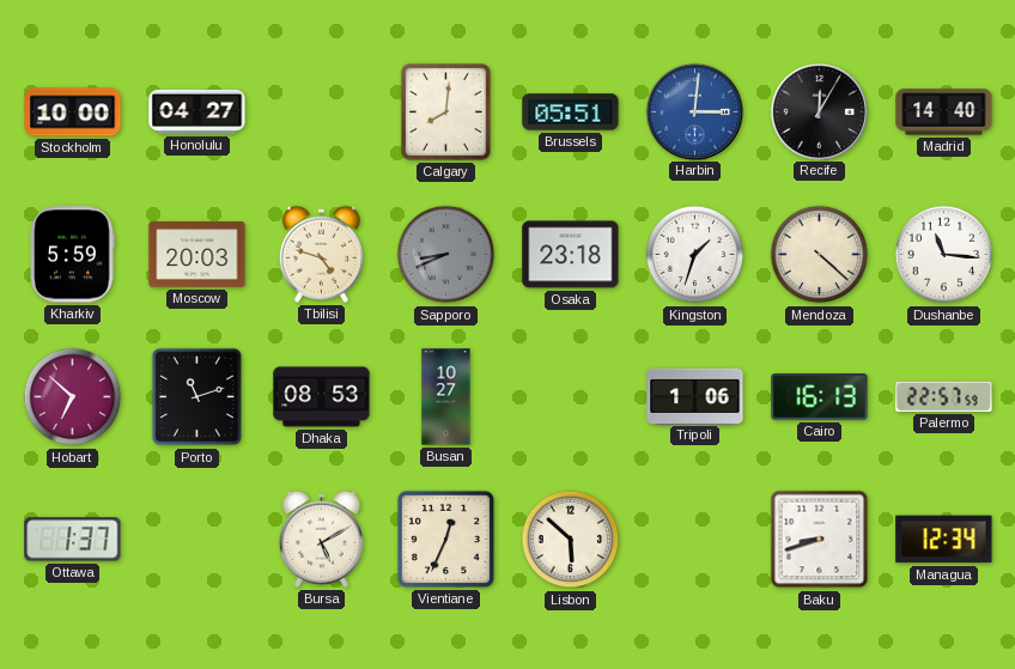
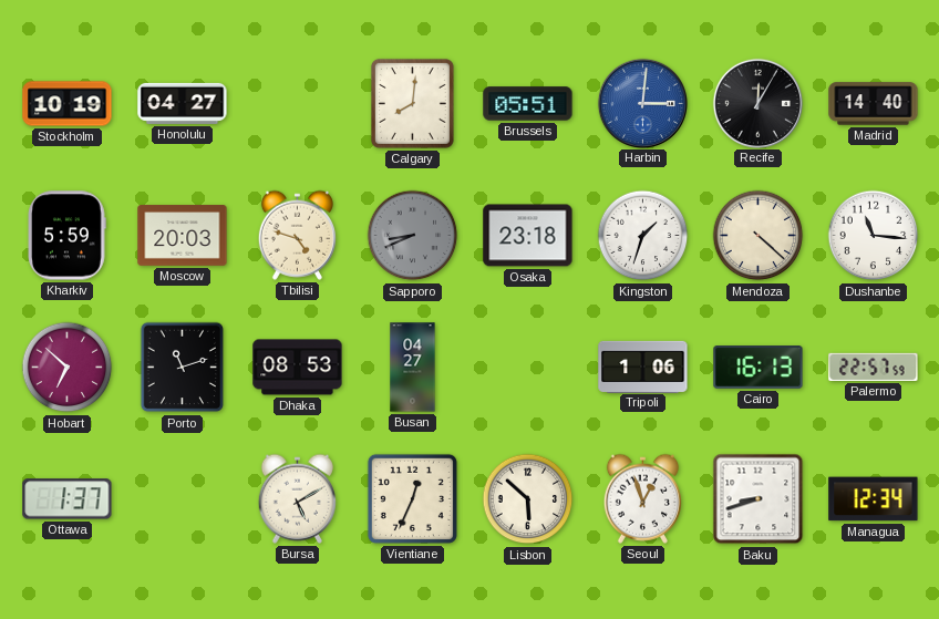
Stockholm: 10:00 -> 10:19
Busan: 10:27 -> 04:27
Seoul: none -> 12:57
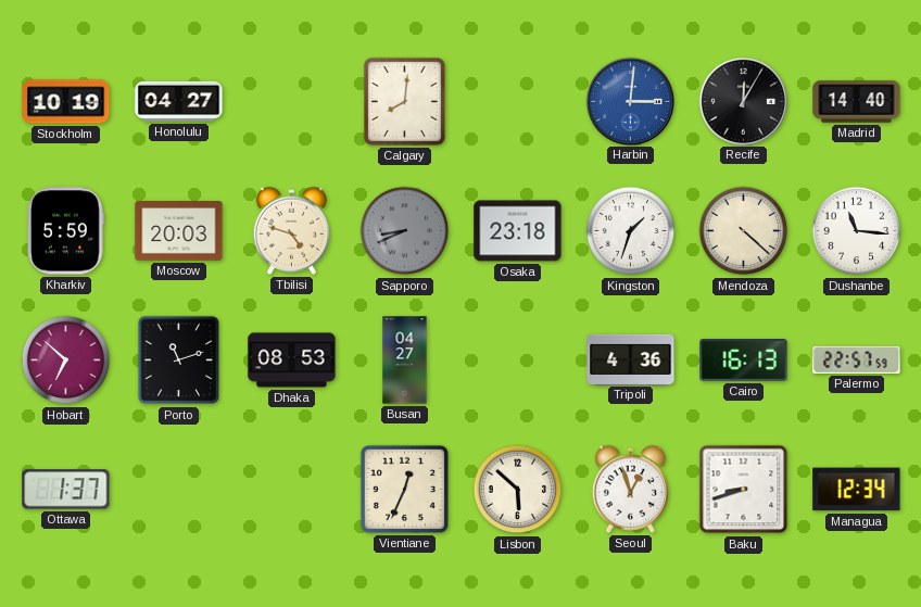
Brussels: 05:51 -> none
Tripoli: 1:06 -> 4:36
Bursa: 5:10 -> none
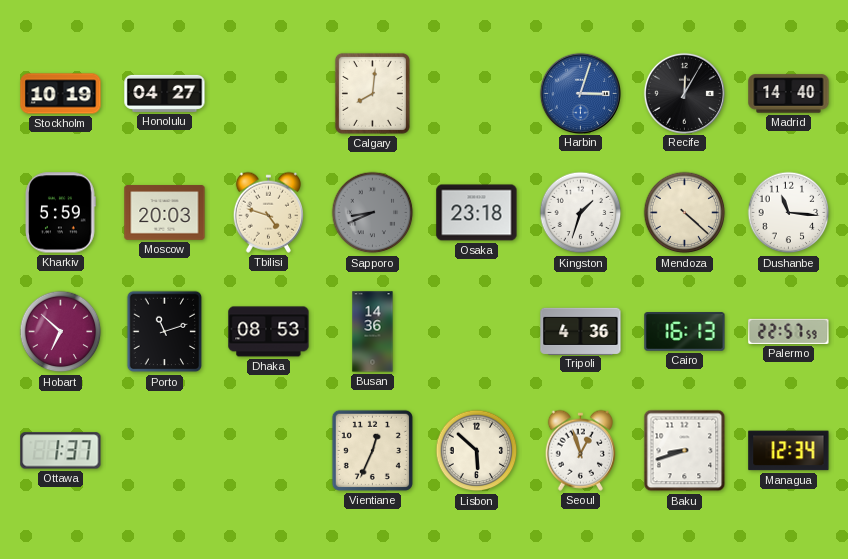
Harbin: 3:01 -> 3:03
Busan: 04:27 -> 14:36
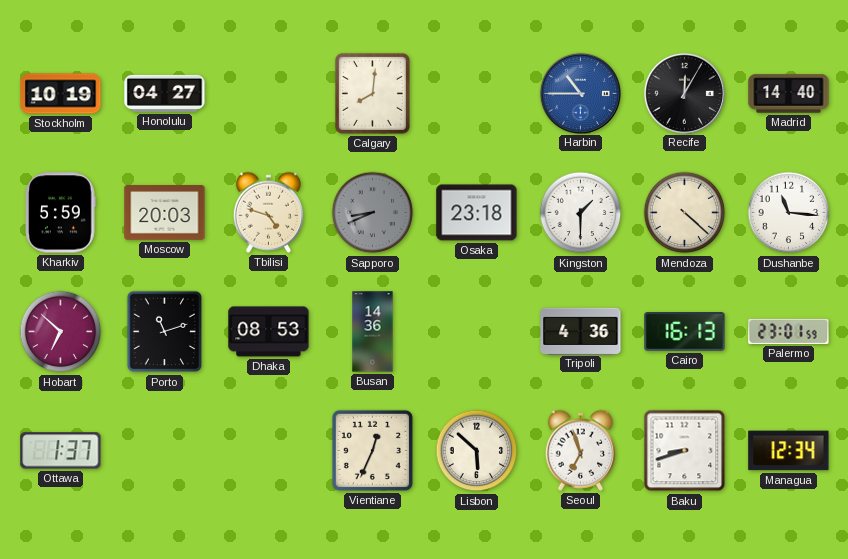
Harbin: 3:03 -> 10:45
Kingston: 1:33 -> 1:30
Palermo: 22:57 -> 23:01
Seoul: 12:57 -> 6:57
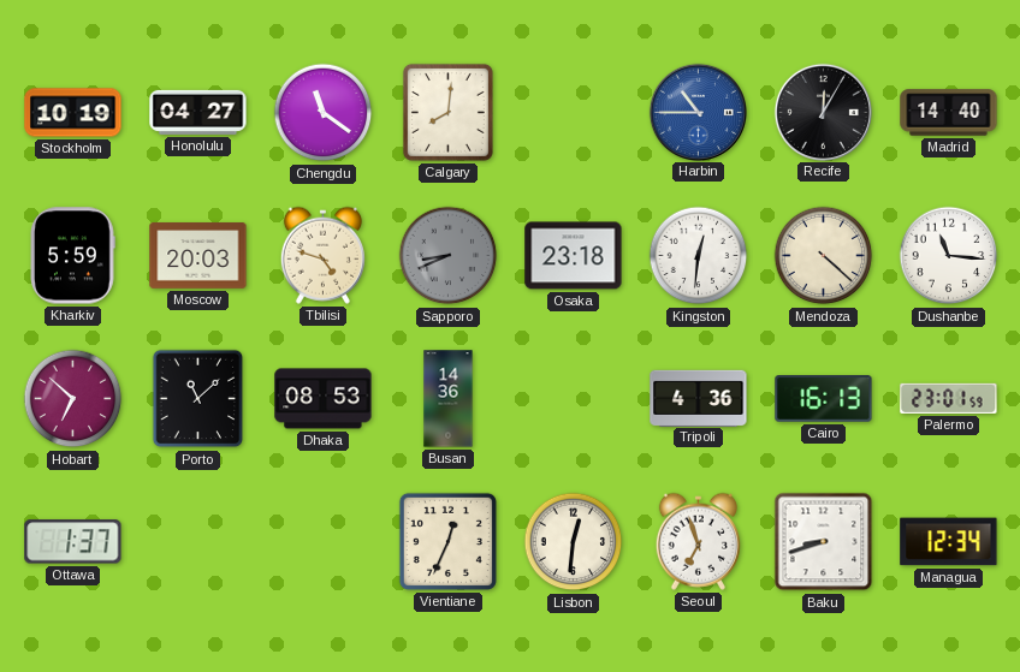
Chengdu: none -> 11:21
Kingston: 1:30 -> 12:31
Porto: 11:12 -> 11:08
Lisbon: 5:52 -> 12:31
